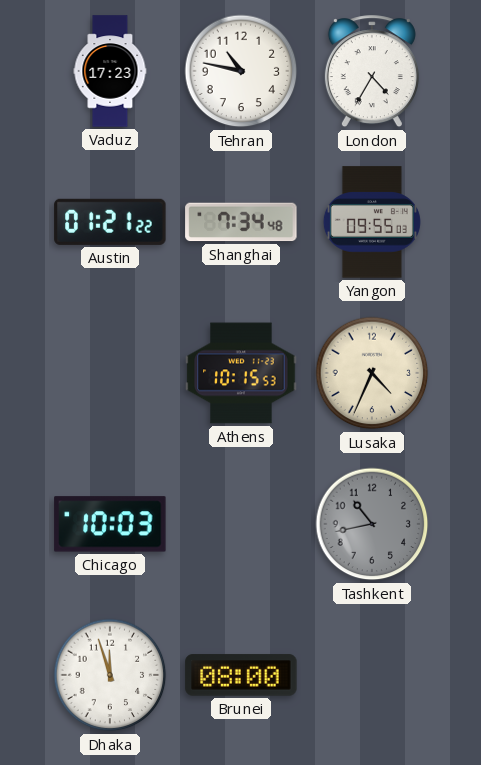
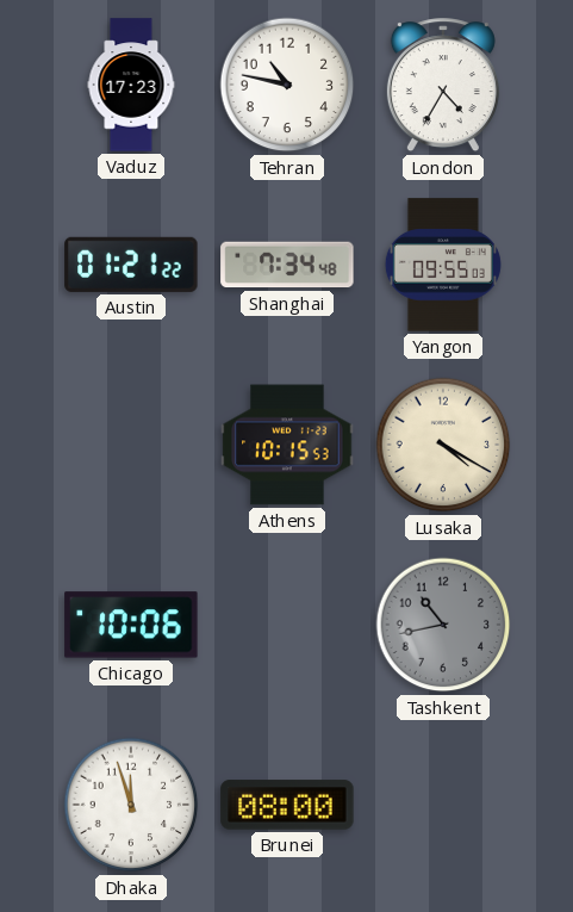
Lusaka: 4:34 -> 4:20
Chicago: 10:03 -> 10:06
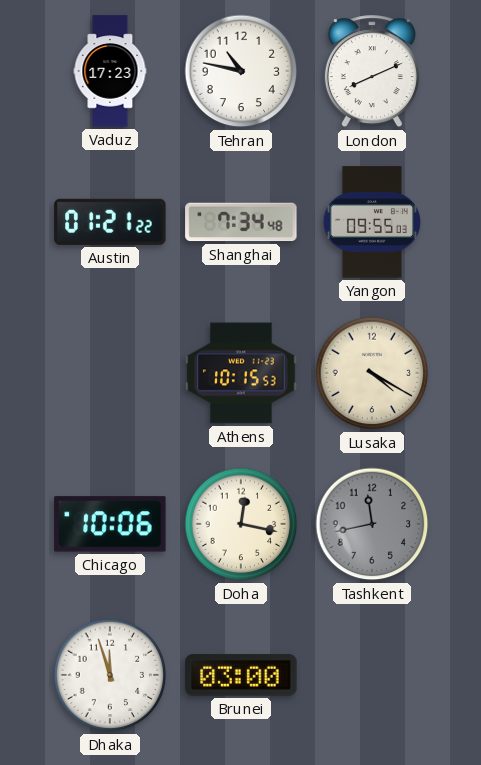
London: 4:35 -> 8:11
Doha: none -> 12:17
Tashkent: 10:43 -> 11:43
Brunei: 08:00 -> 03:00
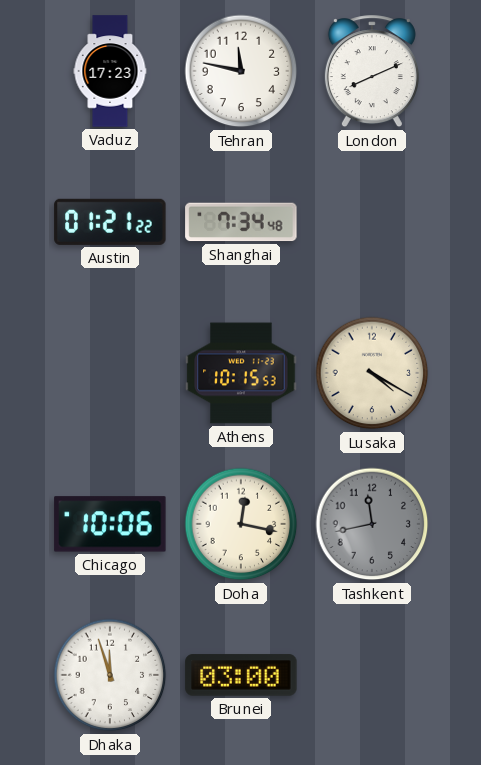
Tehran: 10:47 -> 11:47
Yangon: 09:55 -> none
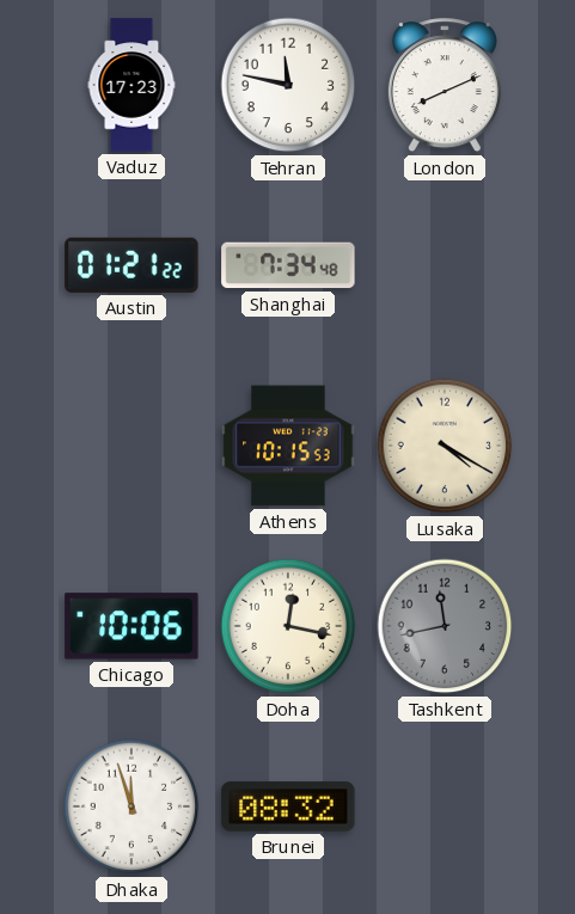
Brunei: 03:00 -> 08:32
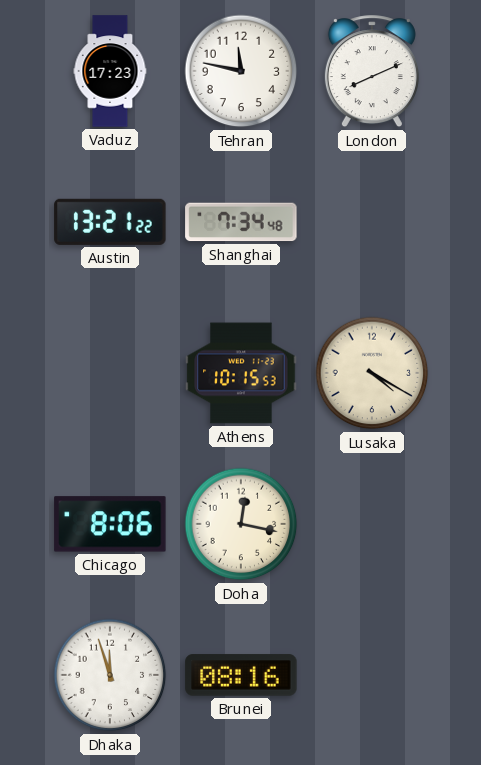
Austin: 01:21 -> 13:21
Chicago: 10:06 -> 8:06
Tashkent: 11:43 -> none
Brunei: 08:32 -> 08:16
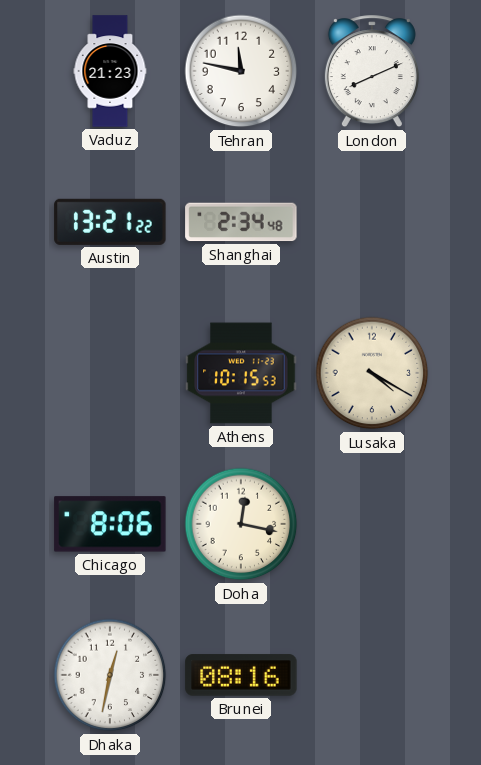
Vaduz: 17:23 -> 21:23
Shanghai: 7:34 -> 2:34
Dhaka: 11:57 -> 12:32
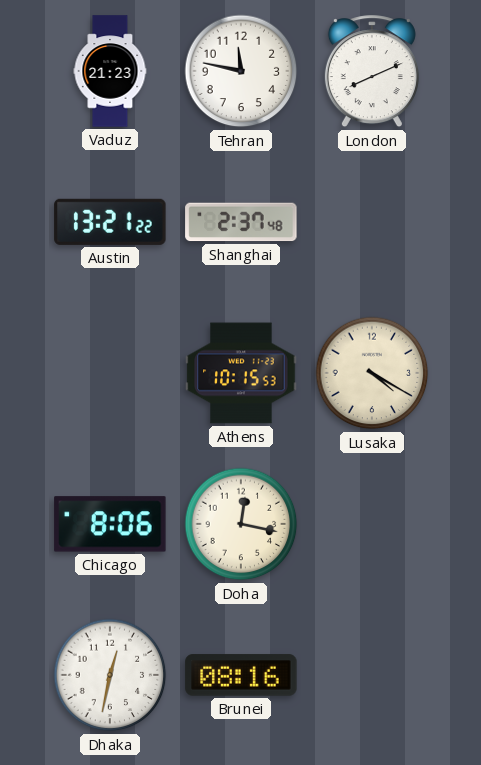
Shanghai: 2:34 -> 2:37
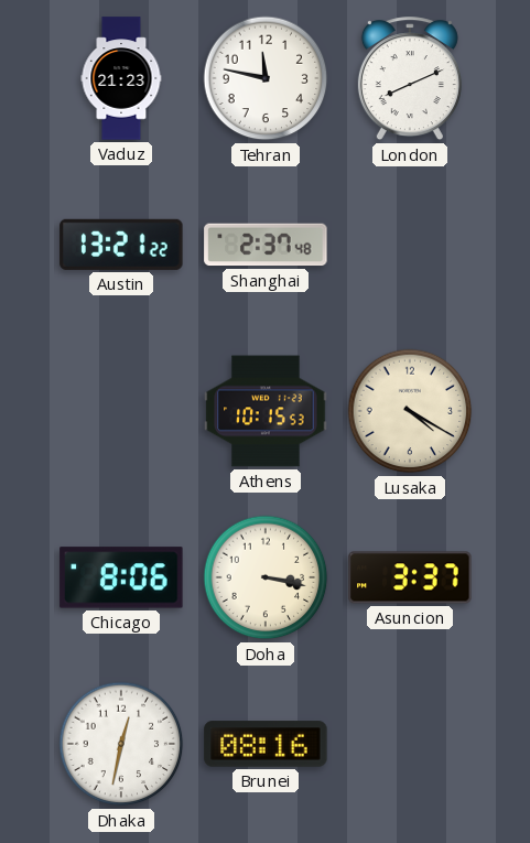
Doha: 12:17 -> 3:17
Asuncion: none -> 3:37
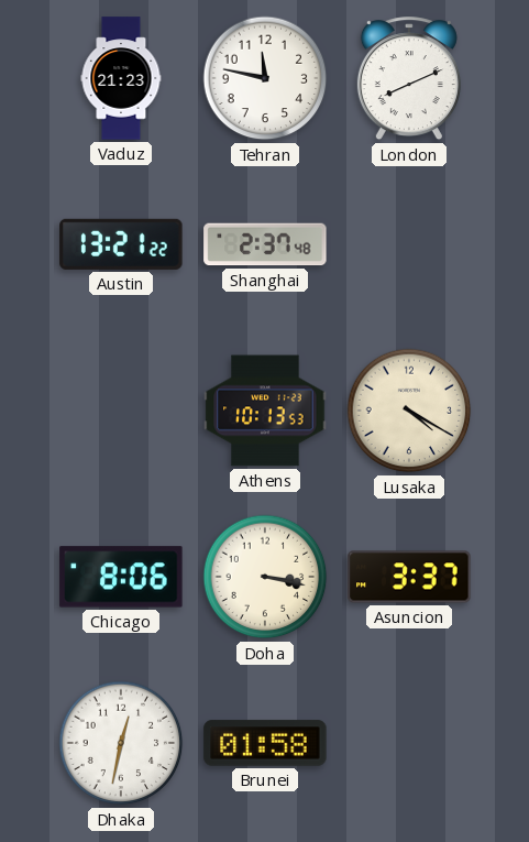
Athens: 10:15 -> 10:13
Brunei: 08:16 -> 01:58
